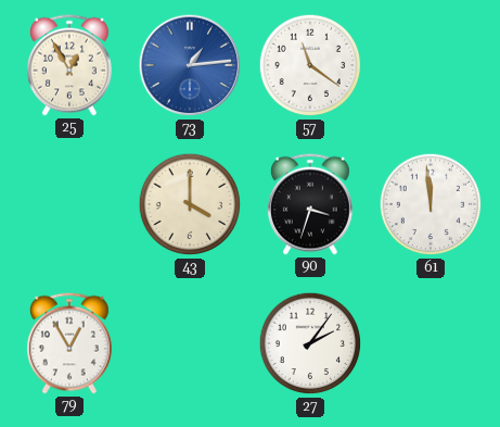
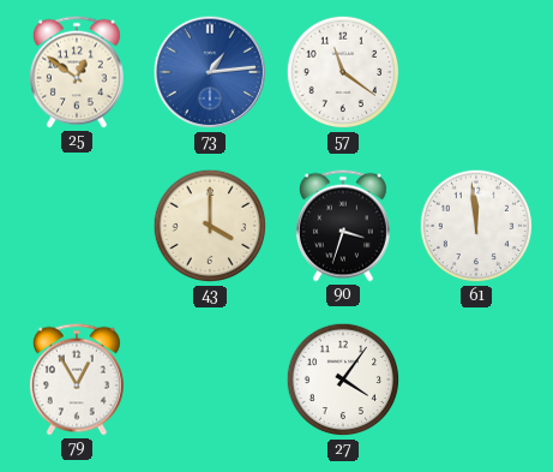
25: 12:55 -> 12:51
27: 2:06 -> 4:06
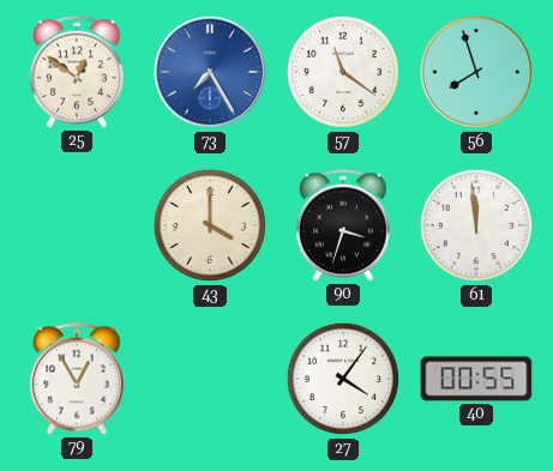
73: 1:14 -> 7:25
56: none -> 7:57
40: none -> 00:55
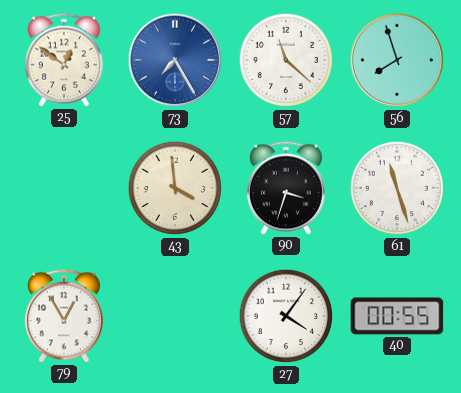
57: 11:21 -> 11:22
43: 4:00 -> 3:59
61: 11:59 -> 11:27
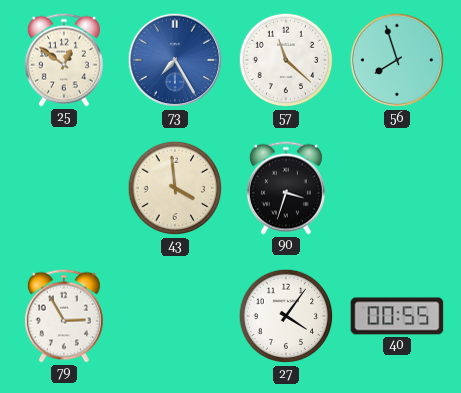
61: 11:27 -> none
79: 12:55 -> 2:55
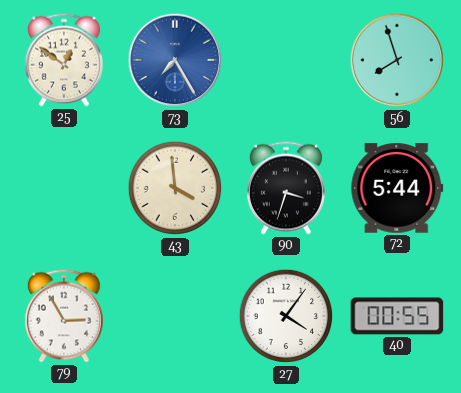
57: 11:22 -> none
72: none -> 5:44
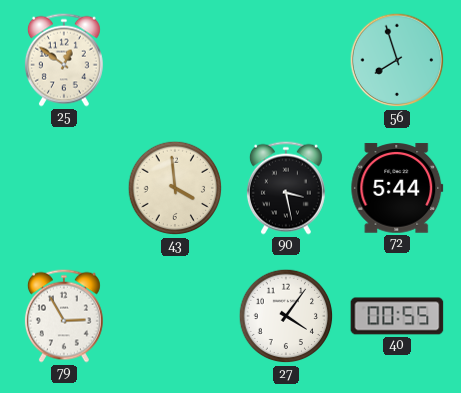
73: 7:25 -> none
90: 3:33 -> 3:28
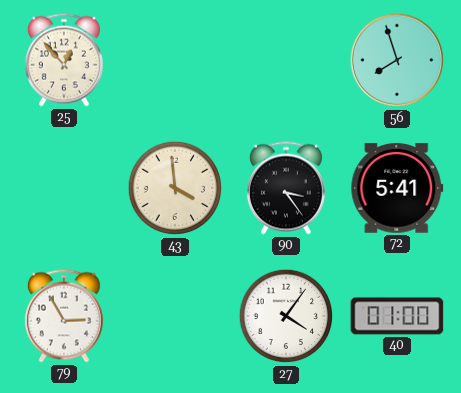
25: 12:51 -> 12:53
90: 3:28 -> 3:24
72: 5:44 -> 5:41
40: 00:55 -> 01:00
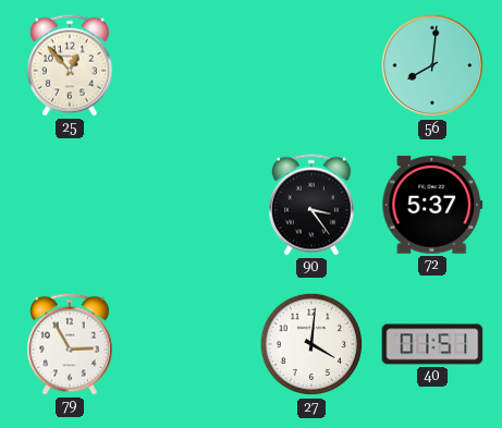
56: 7:57 -> 8:01
43: 3:59 -> none
72: 5:41 -> 5:37
27: 4:06 -> 4:01
40: 01:00 -> 01:51
